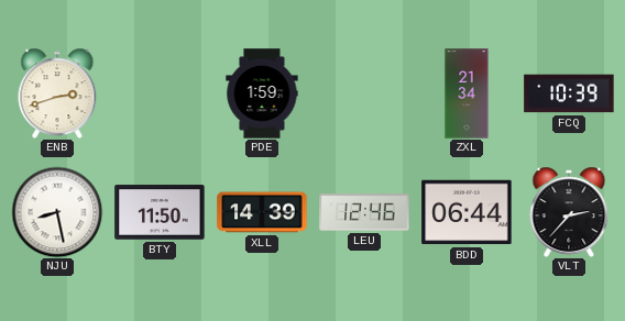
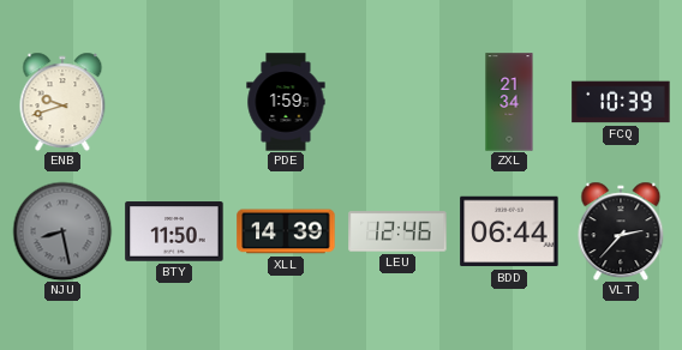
ENB: 2:42 -> 9:42
NJU dial: white -> grey
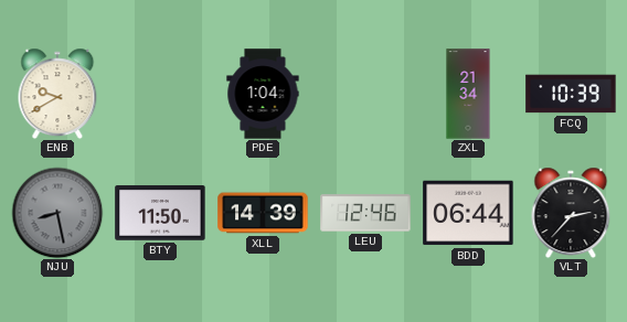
ENB: 9:42 -> 9:40
PDE: 1:59 -> 1:04
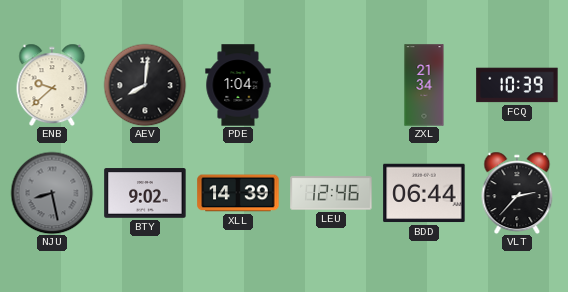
ENB: 9:40 -> 9:38
AEV: none -> 8:01
BTY: 11:50 -> 9:02
